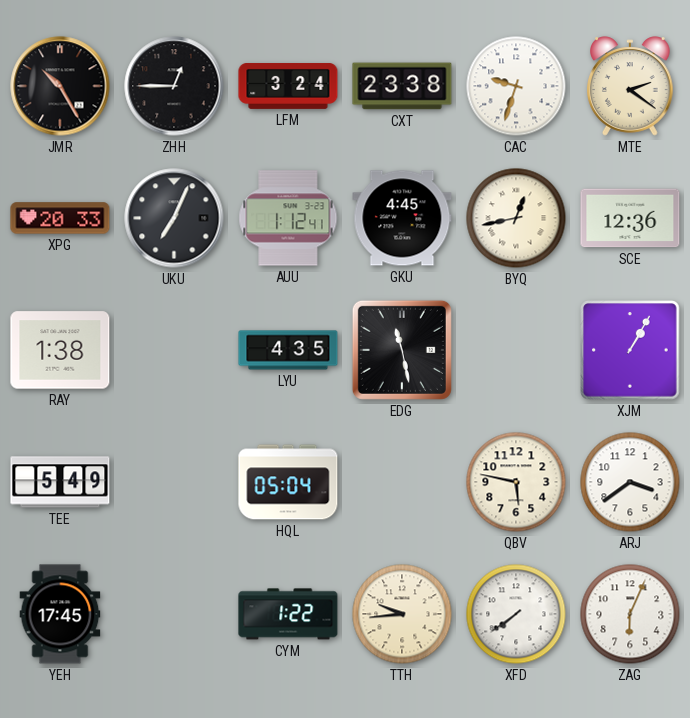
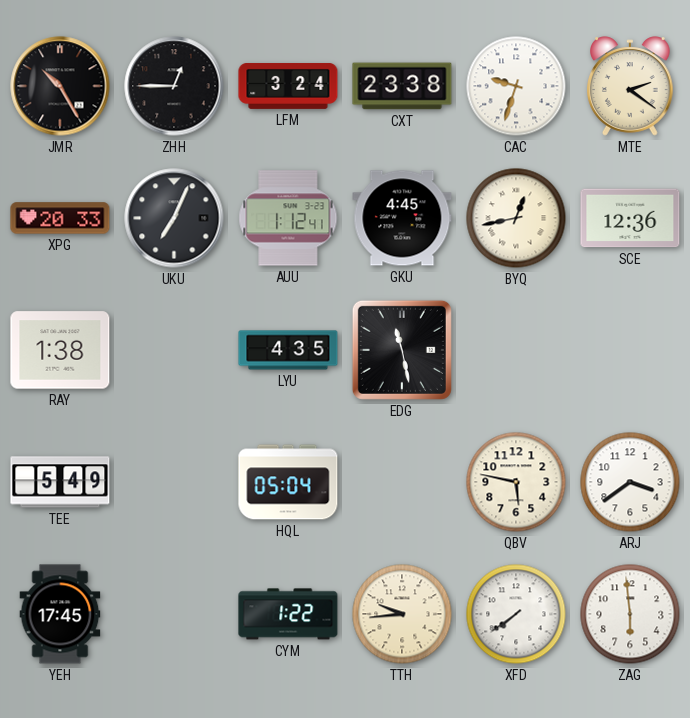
XJM: 1:05 -> none
ZAG: 6:04 -> 5:59
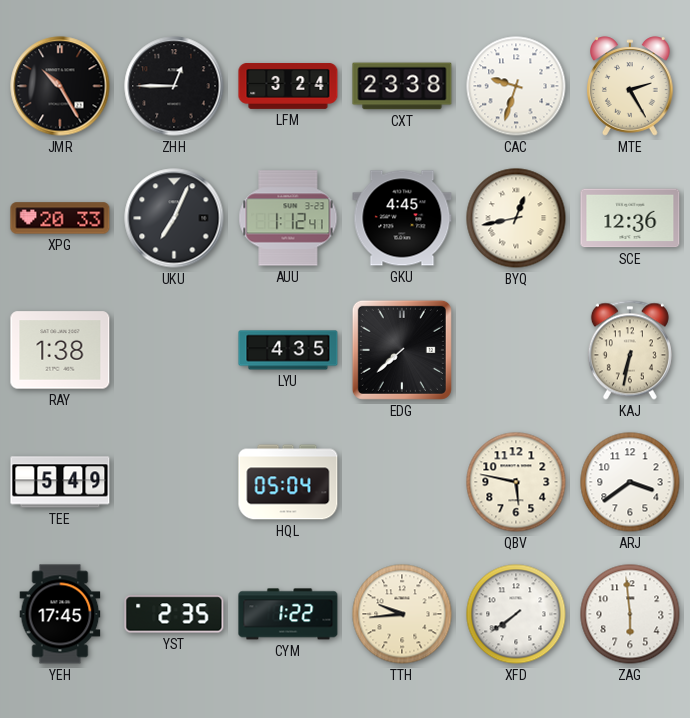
MTE: 2:21 -> 2:25
EDG: 11:28 -> 7:38
KAJ: none -> 6:32
YST: none -> 2:35
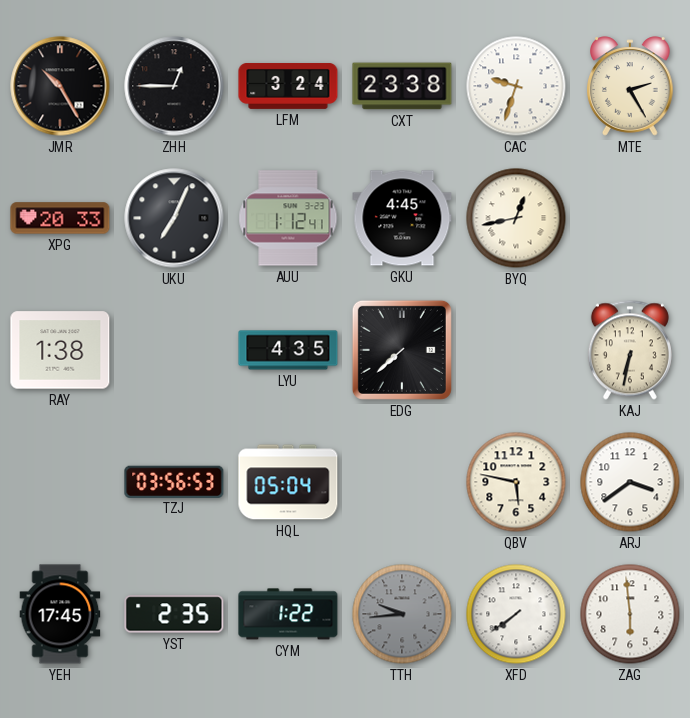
SCE: 12:36 -> none
TEE: 5:49 -> none
TZJ: none -> 03:56
TTH dial: cream -> grey
